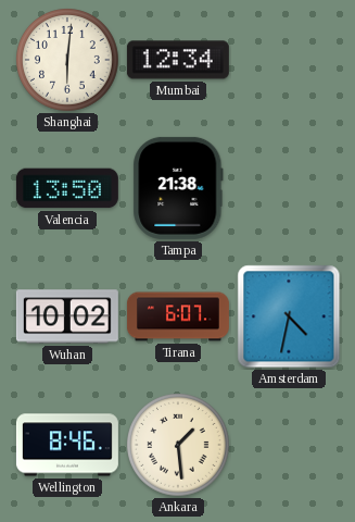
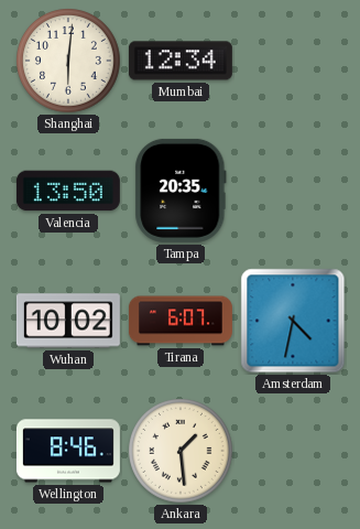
Tampa: 21:38 -> 20:35
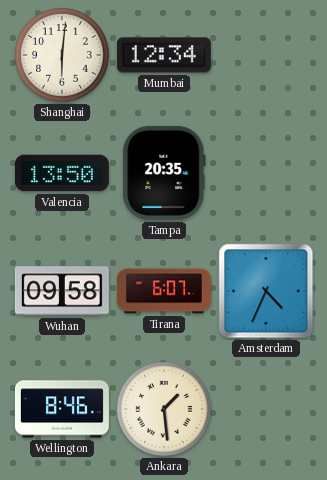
Wuhan: 10:02 -> 09:58
Amsterdam: 4:32 -> 4:34
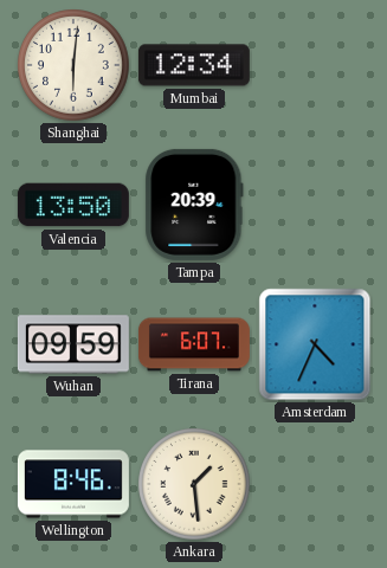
Tampa: 20:35 -> 20:39
Wuhan: 09:58 -> 09:59
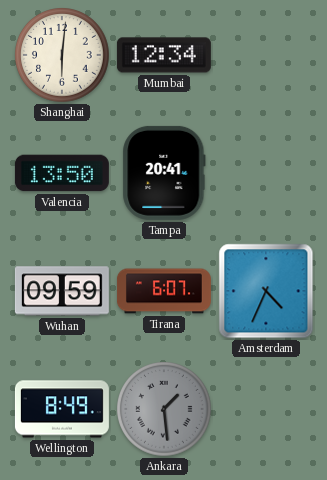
Tampa: 20:39 -> 20:41
Wellington: 8:46 -> 8:49
Ankara dial: cream -> grey
